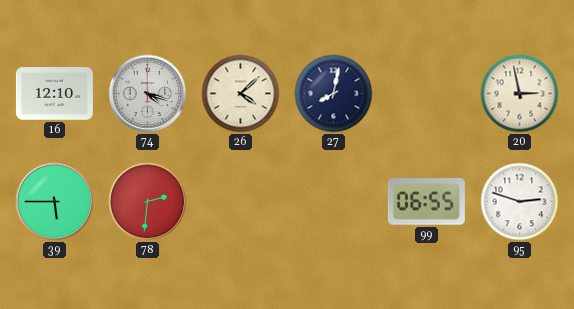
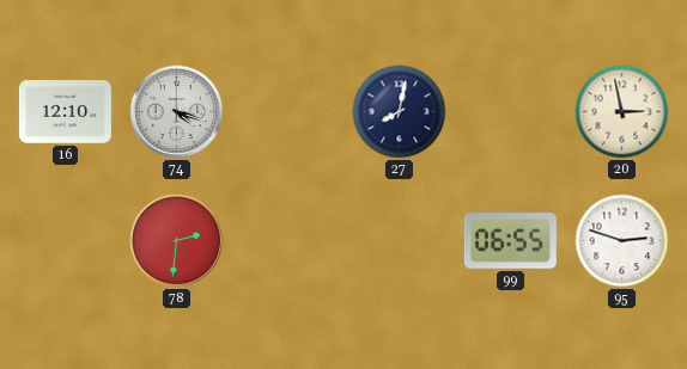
26: 4:08 -> none
39: 5:45 -> none
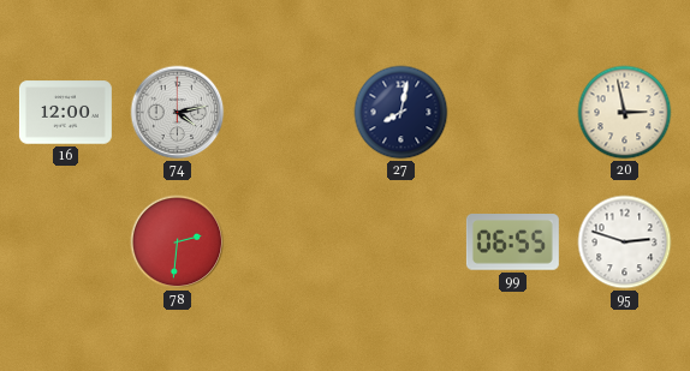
16: 12:10 -> 12:00
74: 4:18 -> 4:13
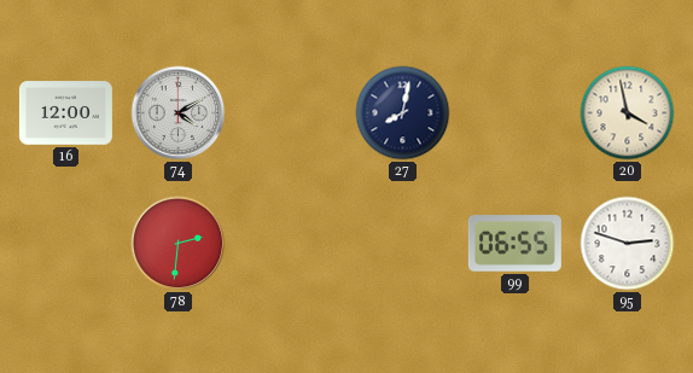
74: 4:13 -> 4:10
20: 2:58 -> 3:58
